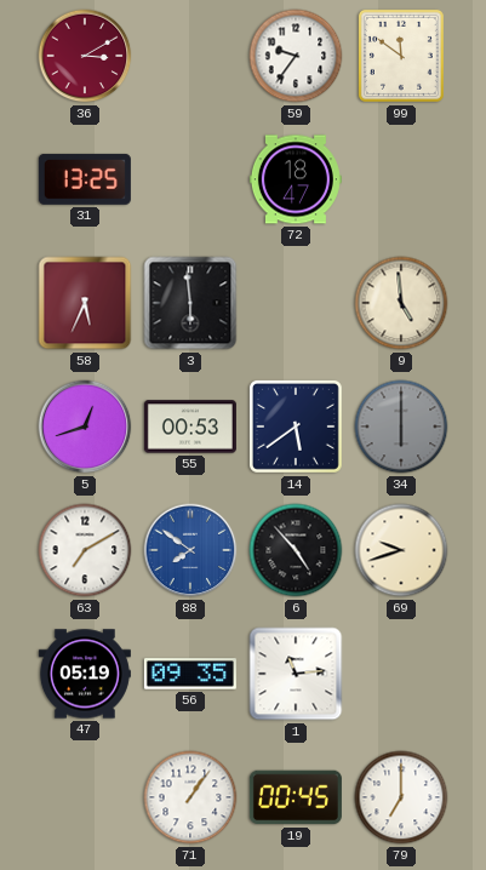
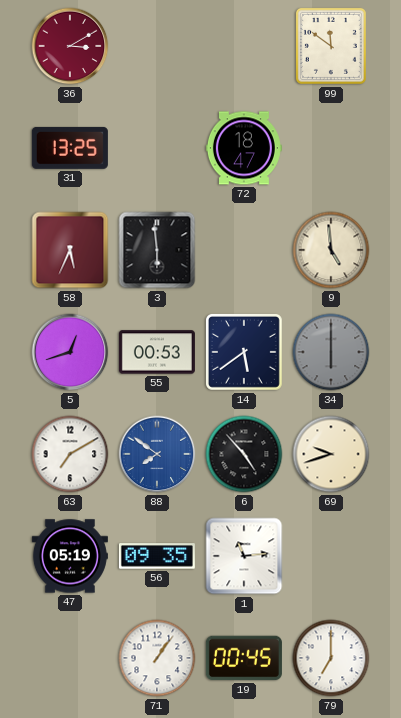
59: 9:36 -> none
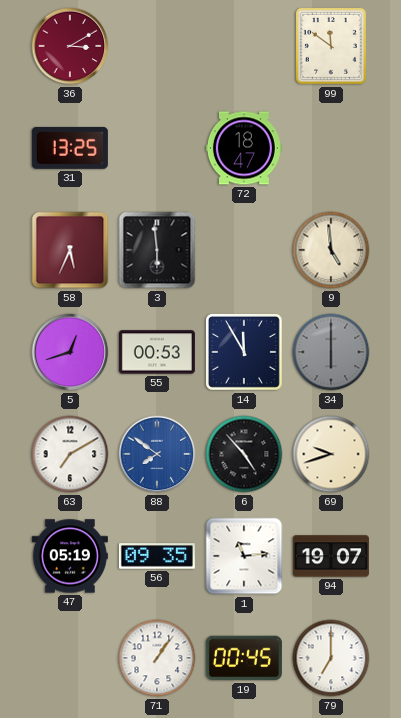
14: 5:39 -> 11:55
94: none -> 19:07
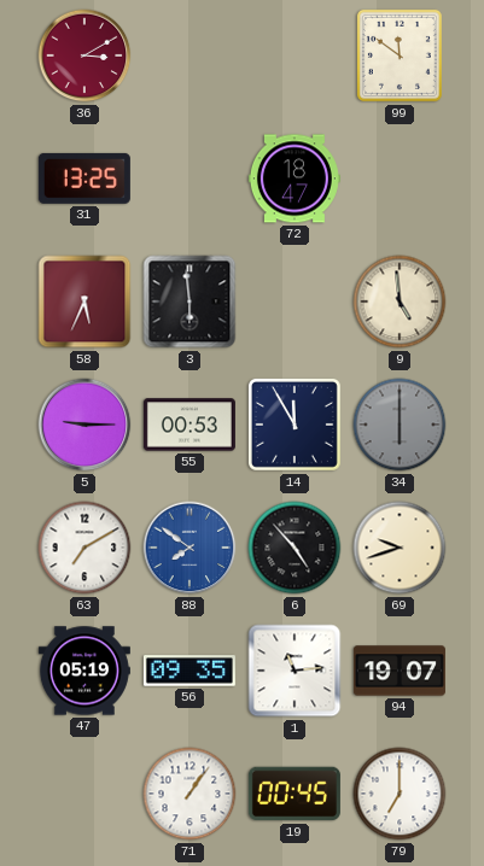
5: 12:42 -> 9:15
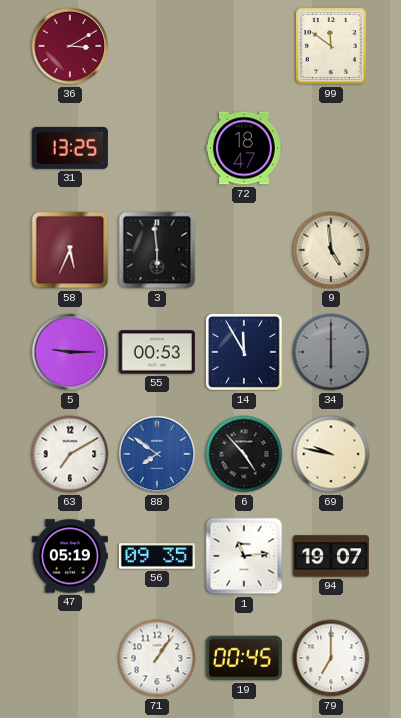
69: 9:42 -> 9:47
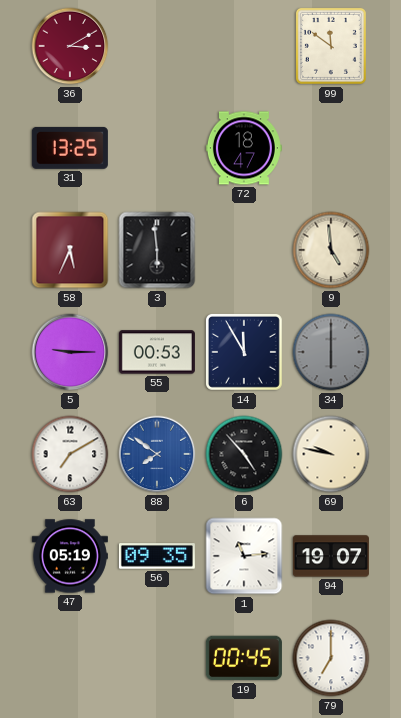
71: 1:06 -> none
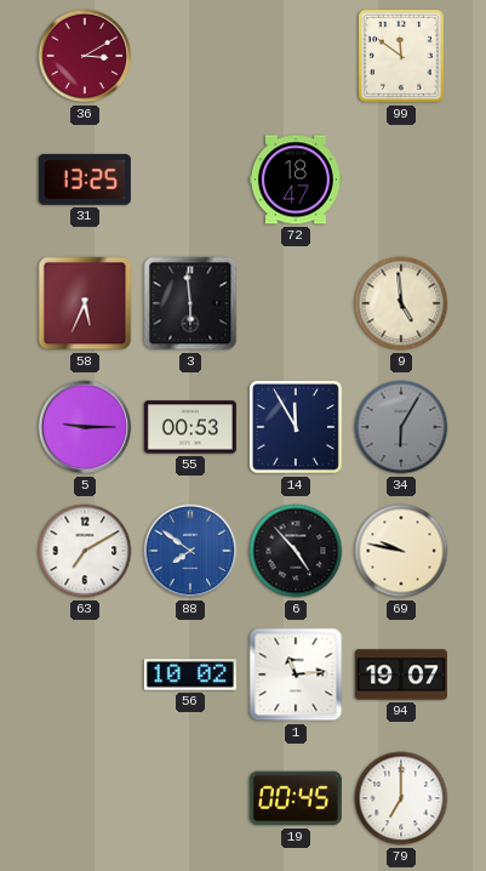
34: 6:00 -> 6:05
47: 05:19 -> none
56: 09:35 -> 10:02
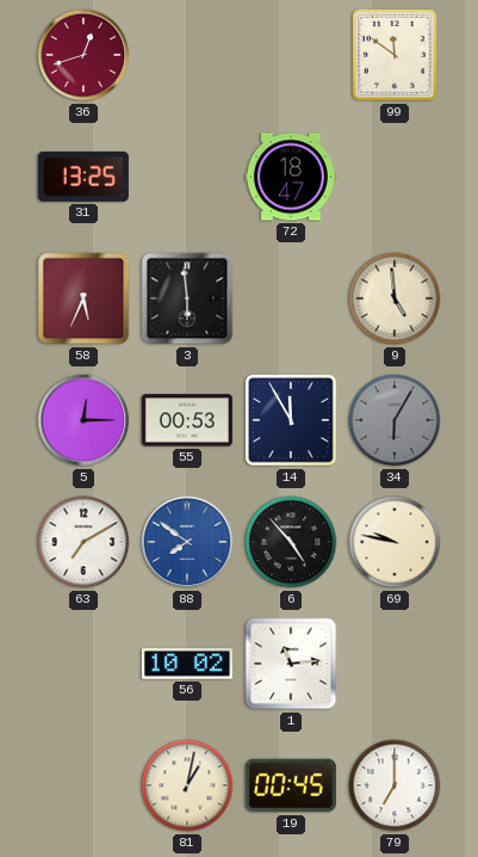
36: 3:10 -> 12:42
5: 9:15 -> 12:15
94: 19:07 -> none
81: none -> 1:02
